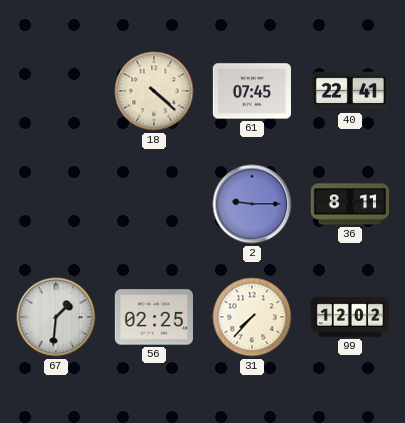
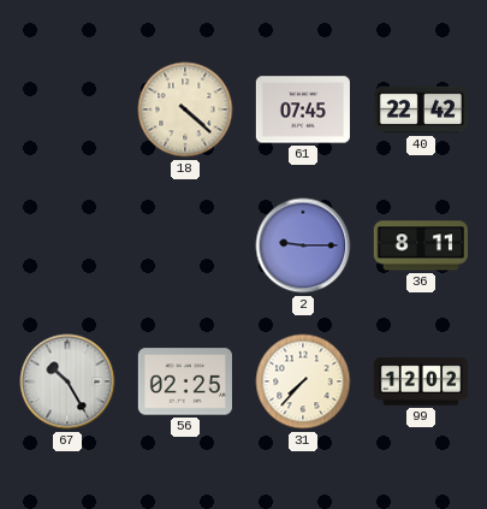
40: 22:41 -> 22:42
67: 1:31 -> 10:25
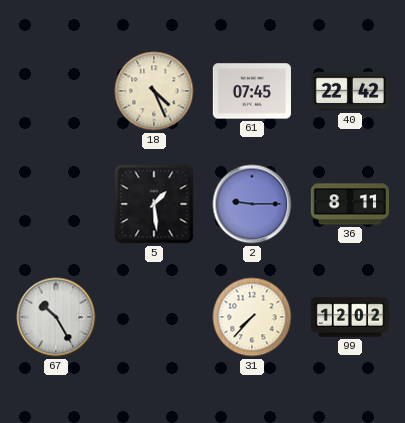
18: 4:22 -> 4:26
5: none -> 1:29
56: 02:25 -> none
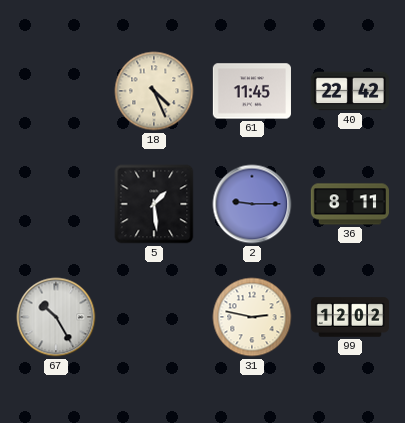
61: 07:45 -> 11:45
31: 7:37 -> 2:47
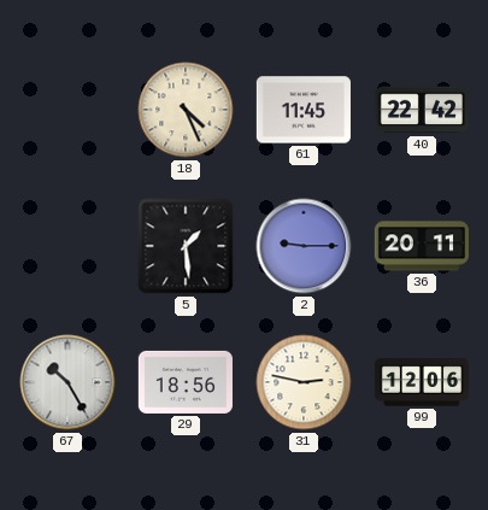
36: 8:11 -> 20:11
29: none -> 18:56
99: 12:02 -> 12:06
